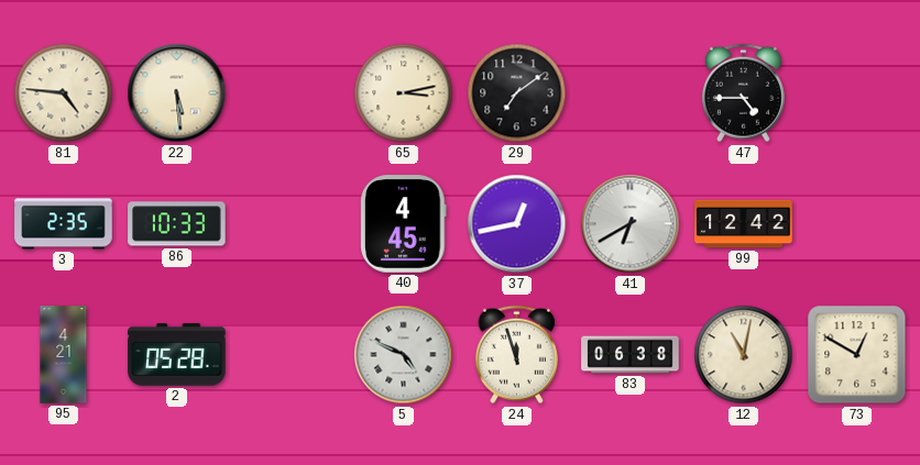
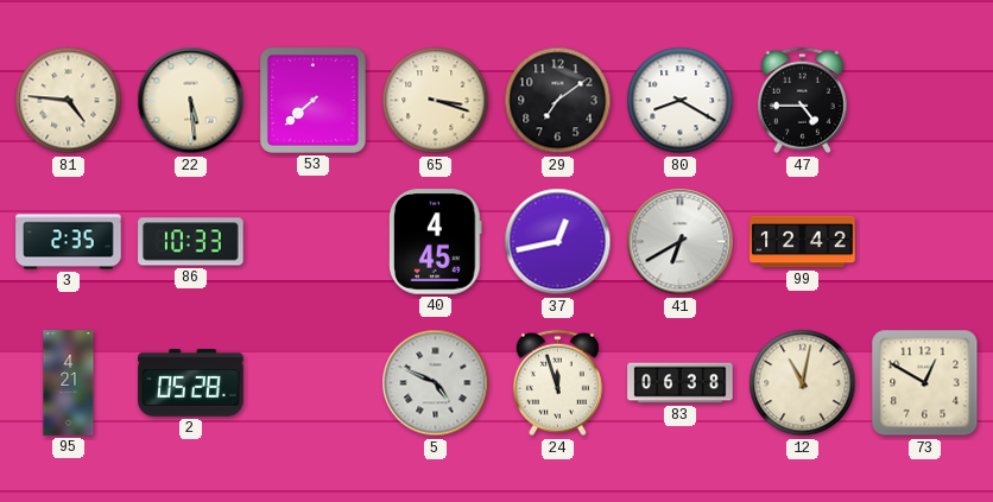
53: none -> 7:38
65: 3:13 -> 3:18
80: none -> 8:20
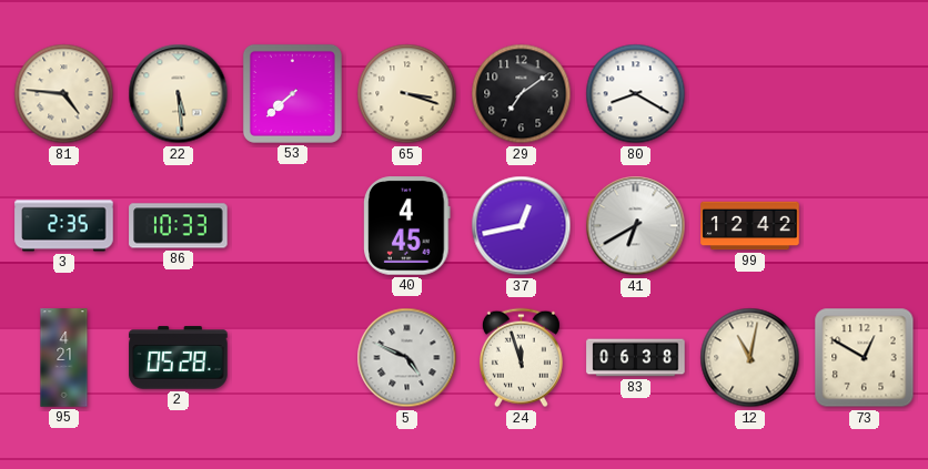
47: 4:45 -> none
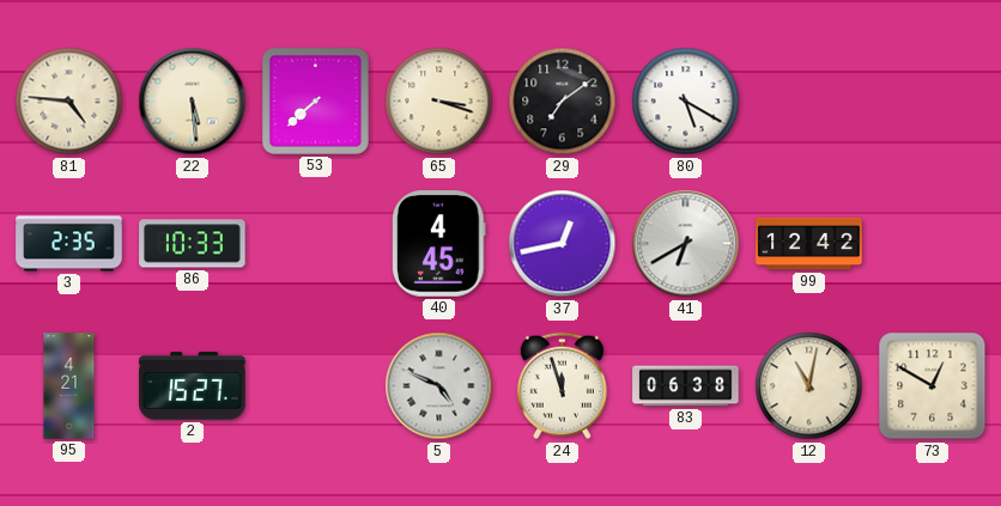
80: 8:20 -> 5:20
2: 05:28 -> 15:27
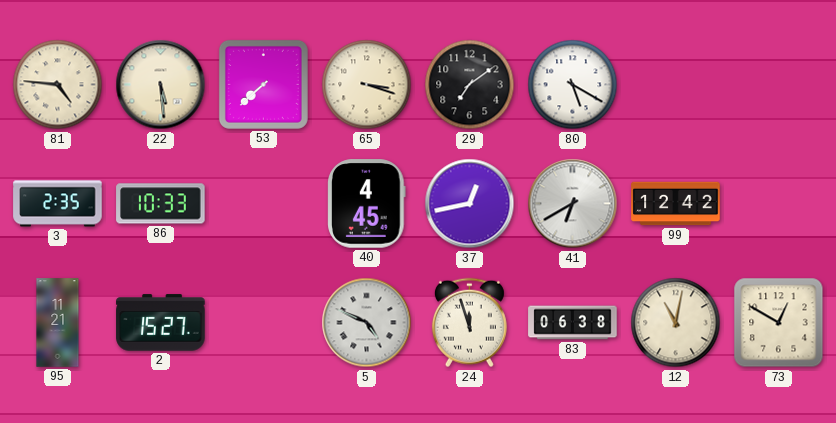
95: 4:21 -> 11:21
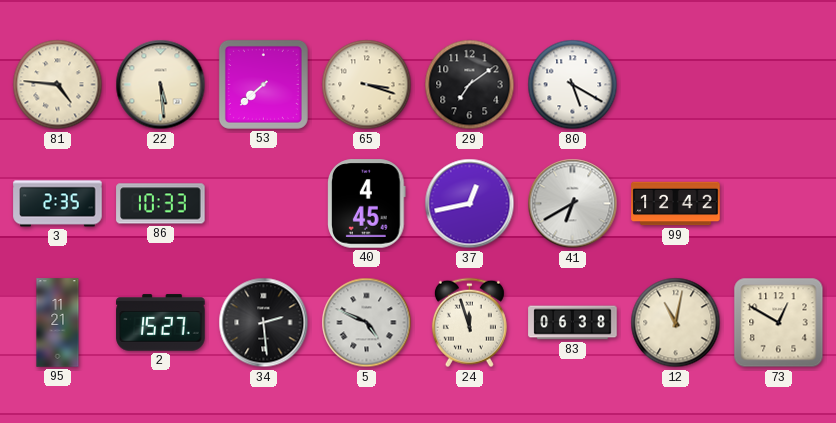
34: none -> 2:29
